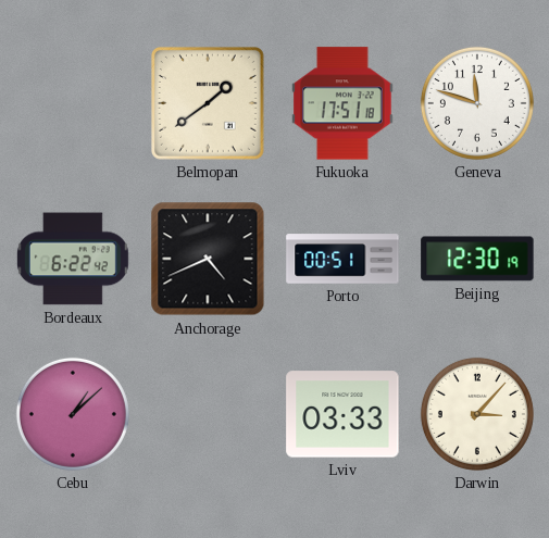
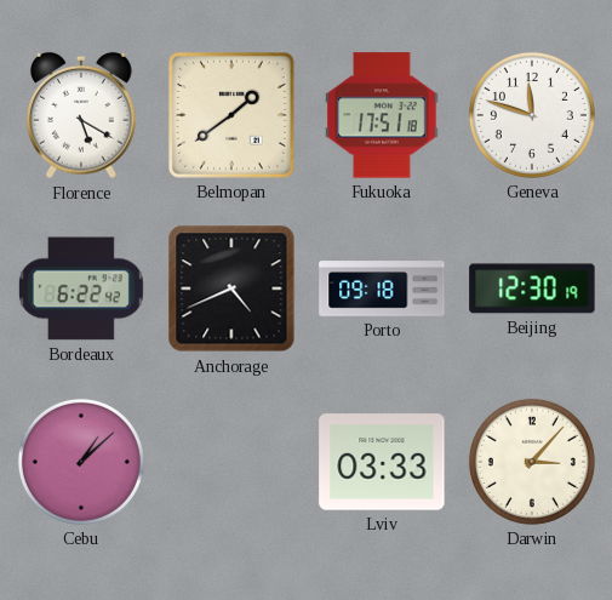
Florence: none -> 5:20
Porto: 00:51 -> 09:18
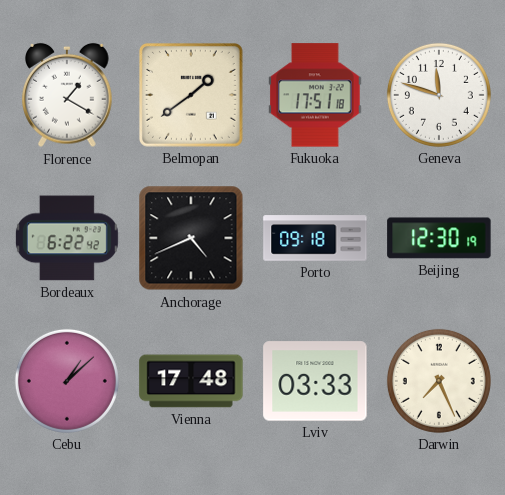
Florence: 5:20 -> 1:20
Vienna: none -> 17:48
Darwin: 3:07 -> 7:26
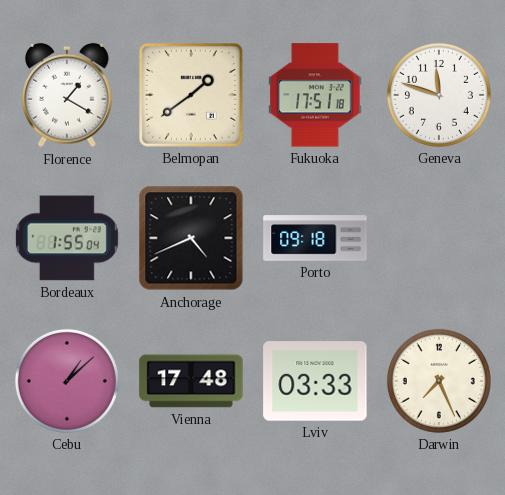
Bordeaux: 6:22 -> 1:55
Beijing: 12:30 -> none
